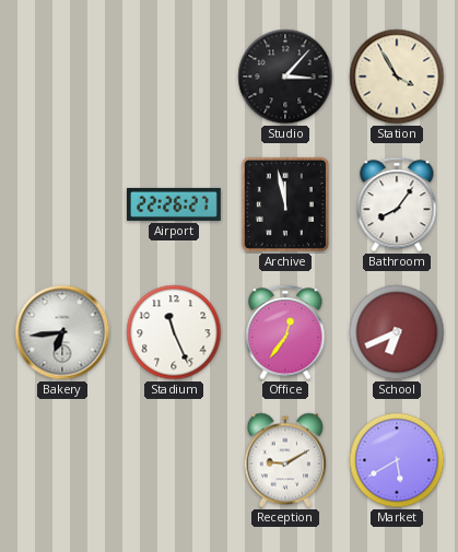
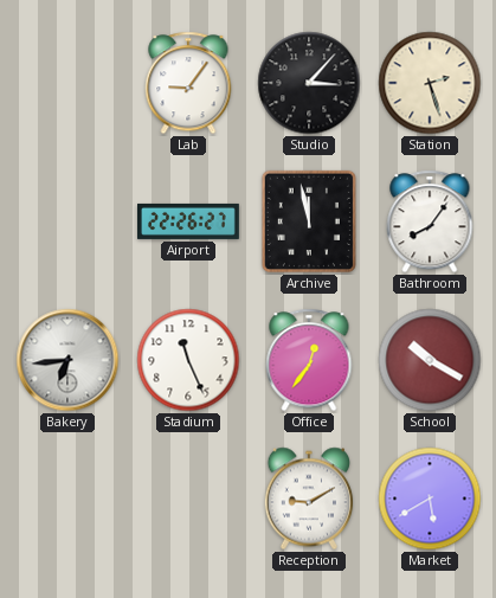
Lab: none -> 9:06
Station: 3:55 -> 2:27
School: 6:41 -> 10:20
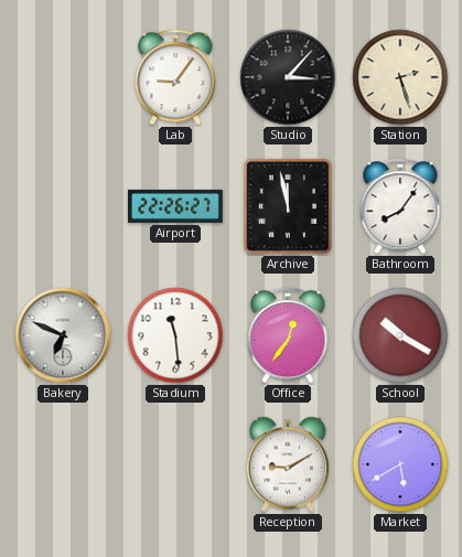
Bakery: 6:44 -> 6:49
Stadium: 11:26 -> 11:29
